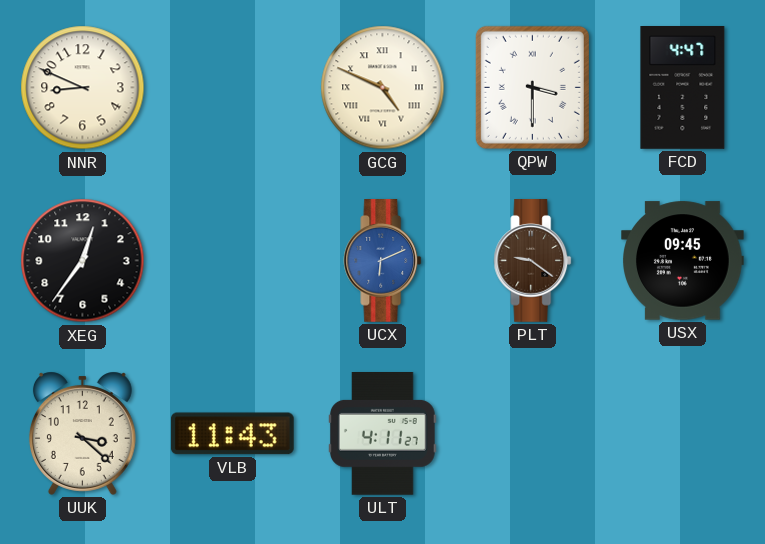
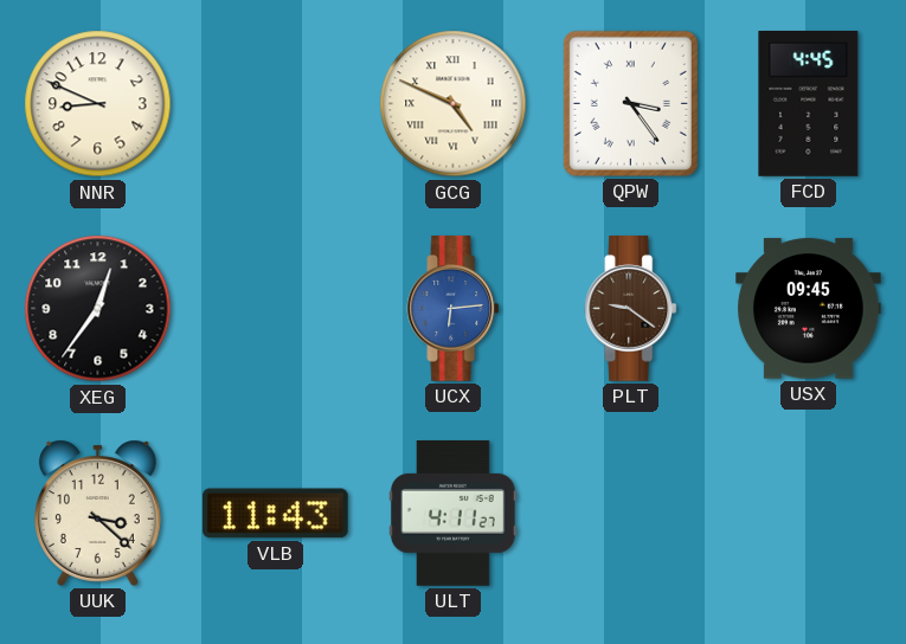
QPW: 3:30 -> 3:24
FCD: 4:47 -> 4:45
UCX: 6:11 -> 6:14
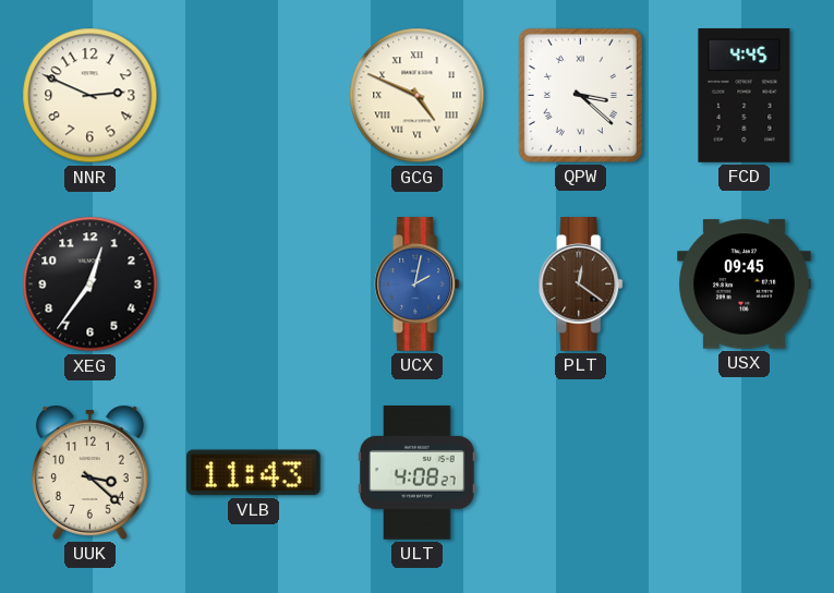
NNR: 8:49 -> 2:49
QPW: 3:24 -> 3:22
UCX: 6:14 -> 2:02
PLT: 9:21 -> 12:21
ULT: 4:11 -> 4:08
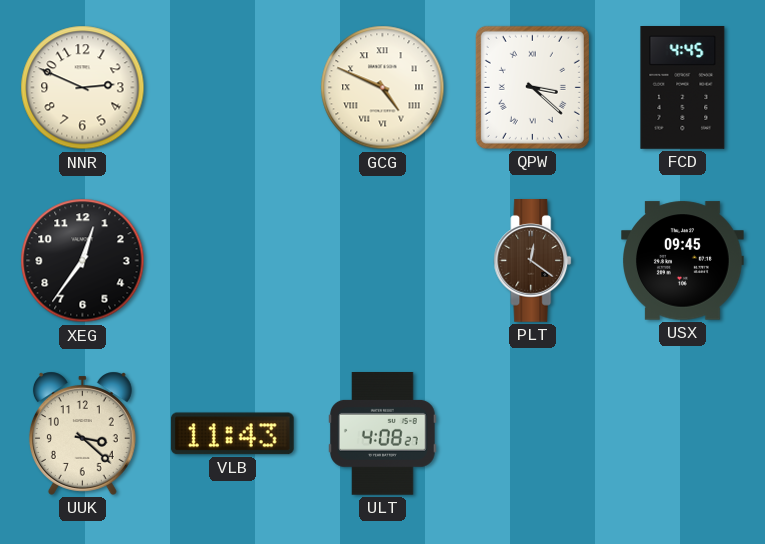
UCX: 2:02 -> none
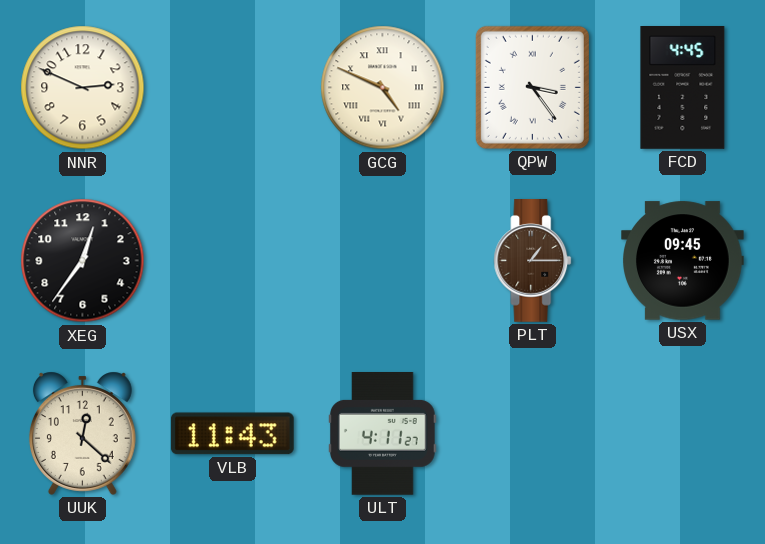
QPW: 3:22 -> 3:24
PLT: 12:21 -> 1:15
UUK: 3:22 -> 12:22
ULT: 4:08 -> 4:11
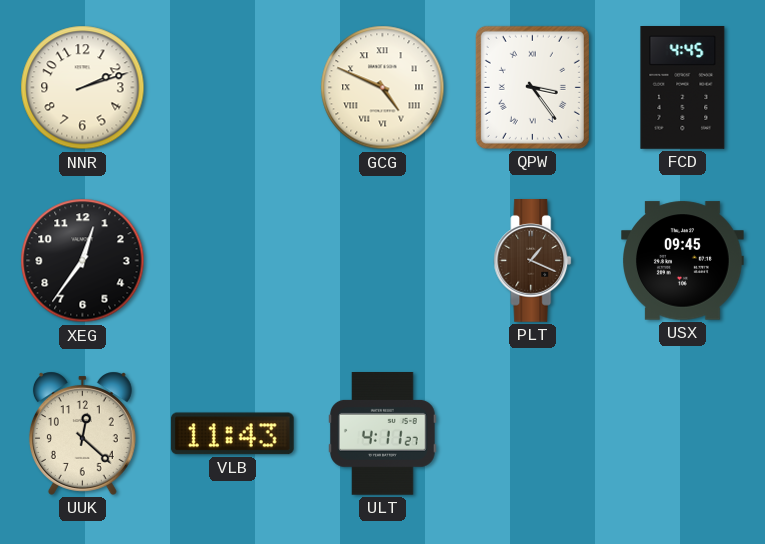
NNR: 2:49 -> 2:12
PLT: 1:15 -> 1:19
